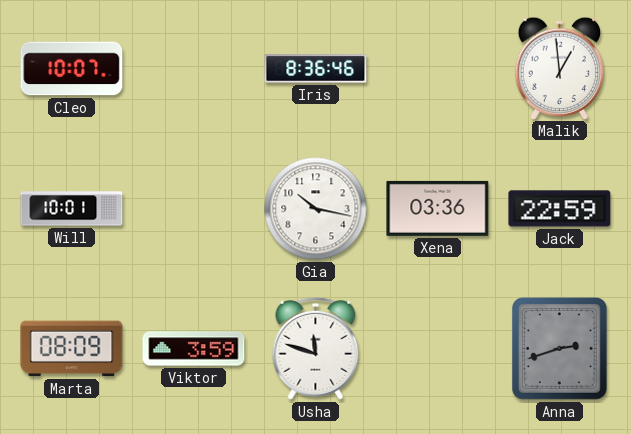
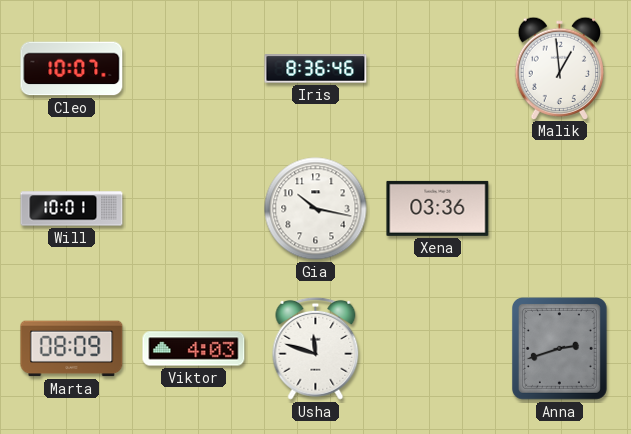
Jack: 22:59 -> none
Viktor: 3:59 -> 4:03
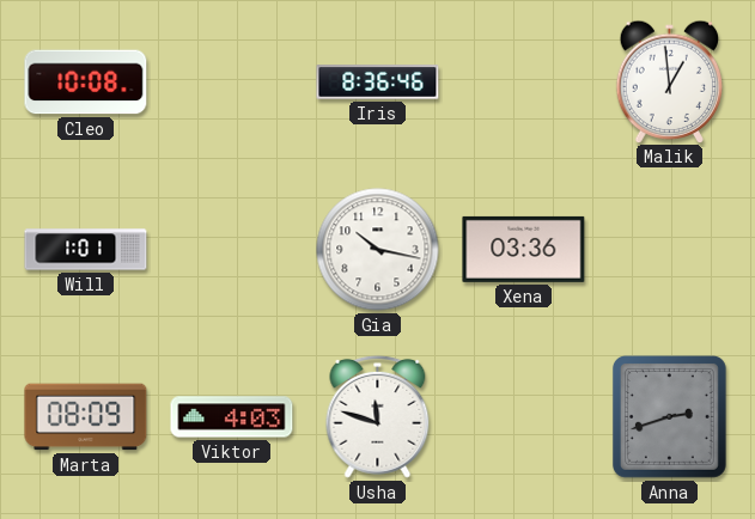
Cleo: 10:07 -> 10:08
Will: 10:01 -> 1:01
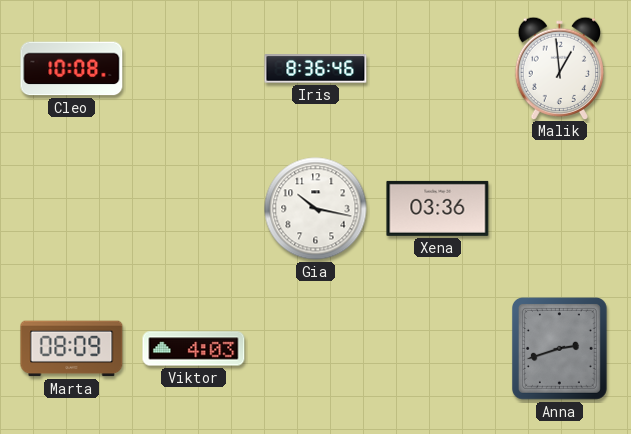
Will: 1:01 -> none
Usha: 11:48 -> none
